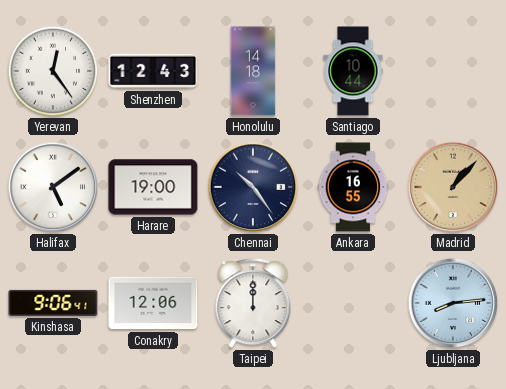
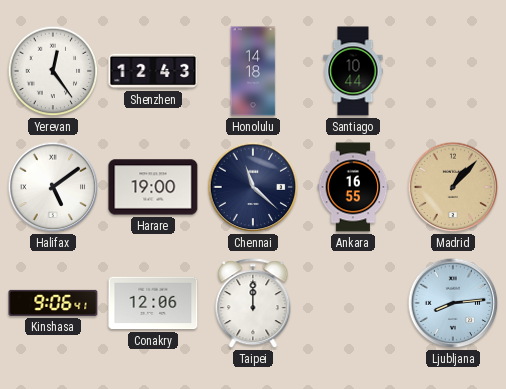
Chennai: 10:24 -> 11:22
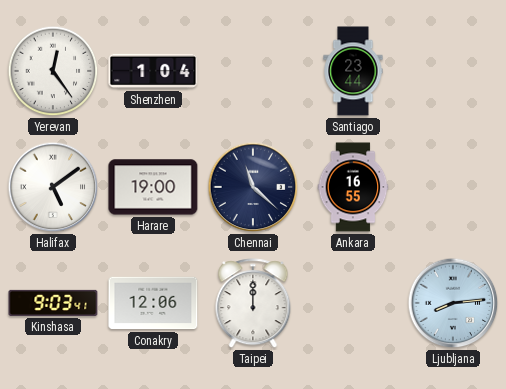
Shenzhen: 12:43 -> 1:04
Honolulu: 14:18 -> none
Santiago: 10:44 -> 23:44
Madrid: 1:07 -> none
Kinshasa: 9:06 -> 9:03
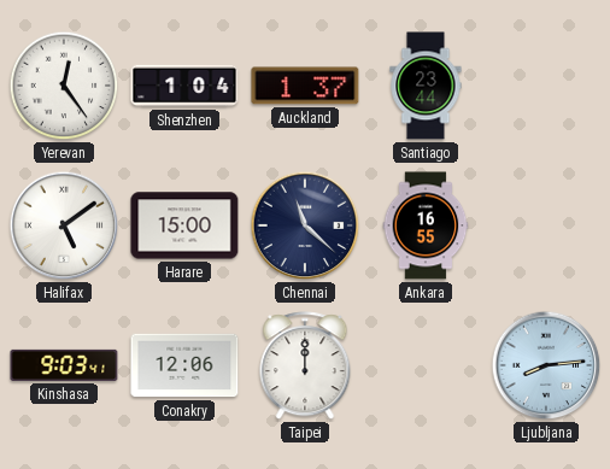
Auckland: none -> 1:37
Harare: 19:00 -> 15:00
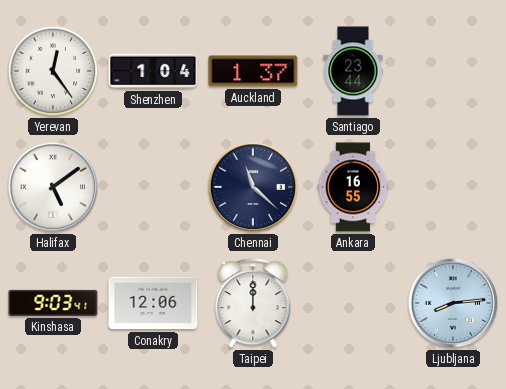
Harare: 15:00 -> none
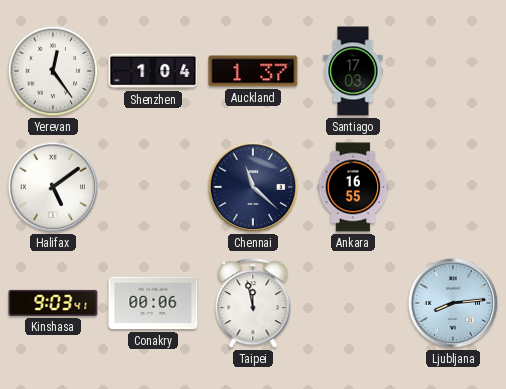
Santiago: 23:44 -> 17:03
Conakry: 12:06 -> 00:06
Taipei: 12:00 -> 11:58
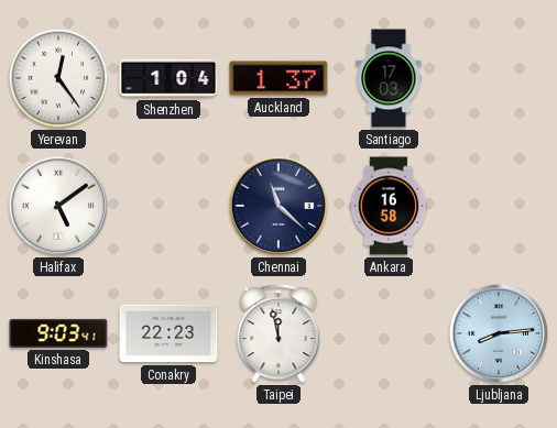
Ankara: 16:55 -> 16:58
Conakry: 00:06 -> 22:23
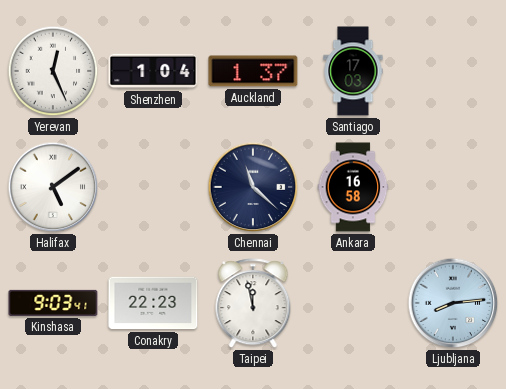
Yerevan: 12:24 -> 12:26
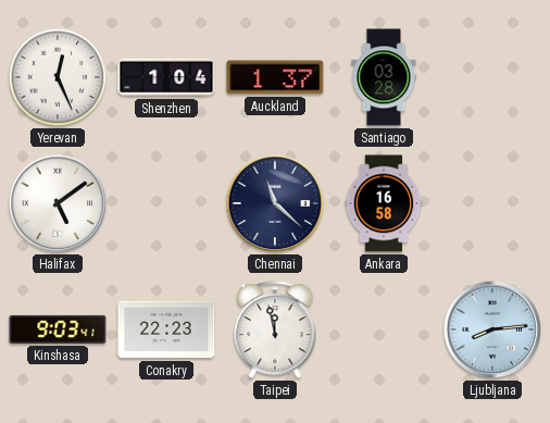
Santiago: 17:03 -> 03:28
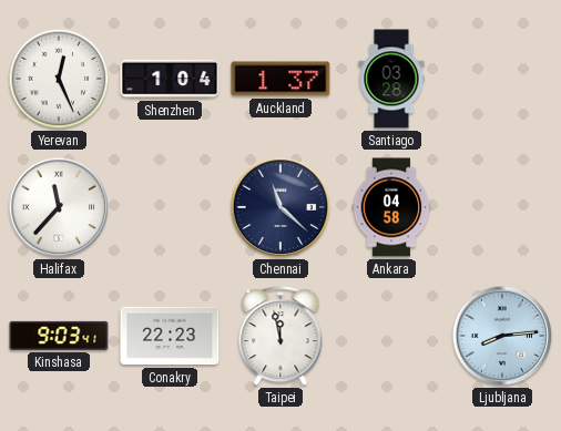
Halifax: 5:09 -> 11:37
Ankara: 16:58 -> 04:58
